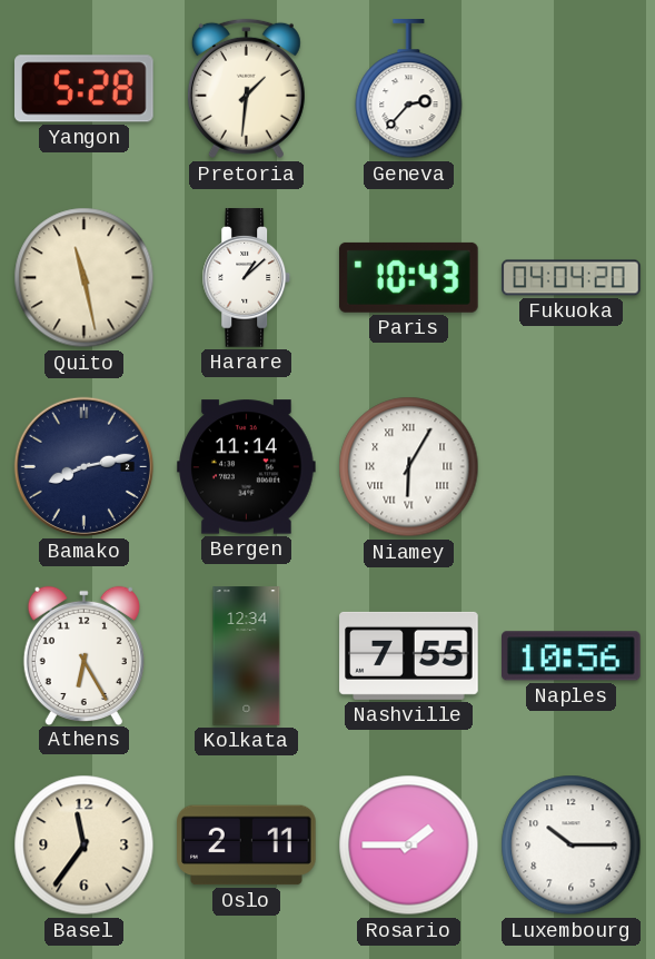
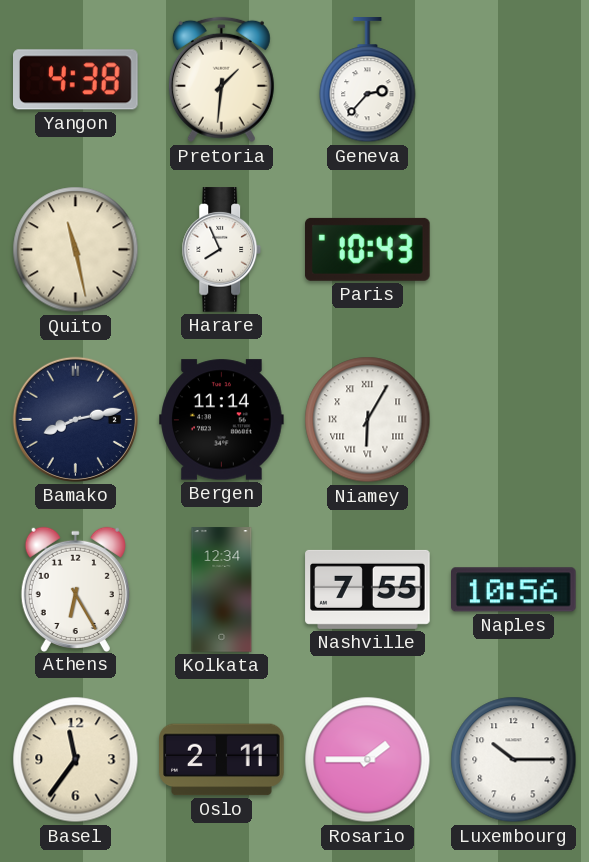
Yangon: 5:28 -> 4:38
Harare: 1:08 -> 7:56
Fukuoka: 04:04 -> none
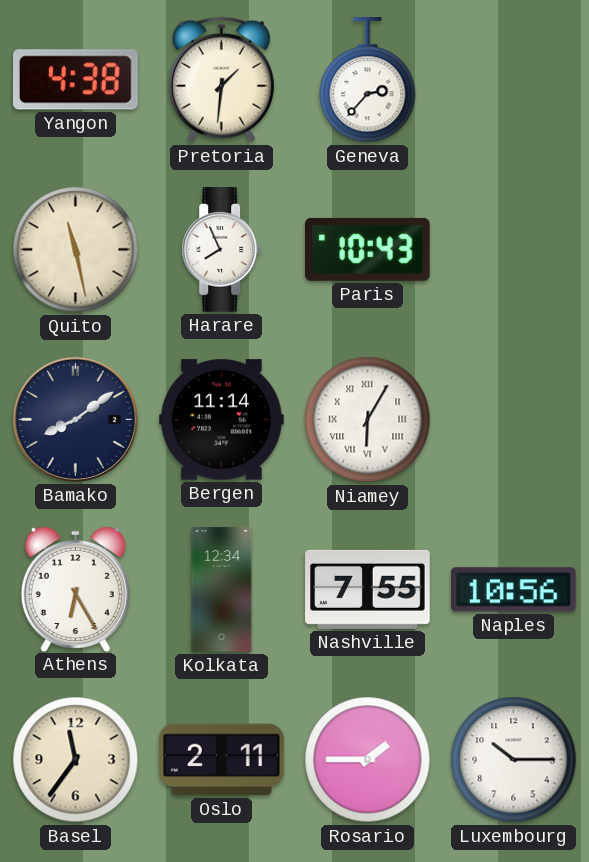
Bamako: 8:13 -> 8:09
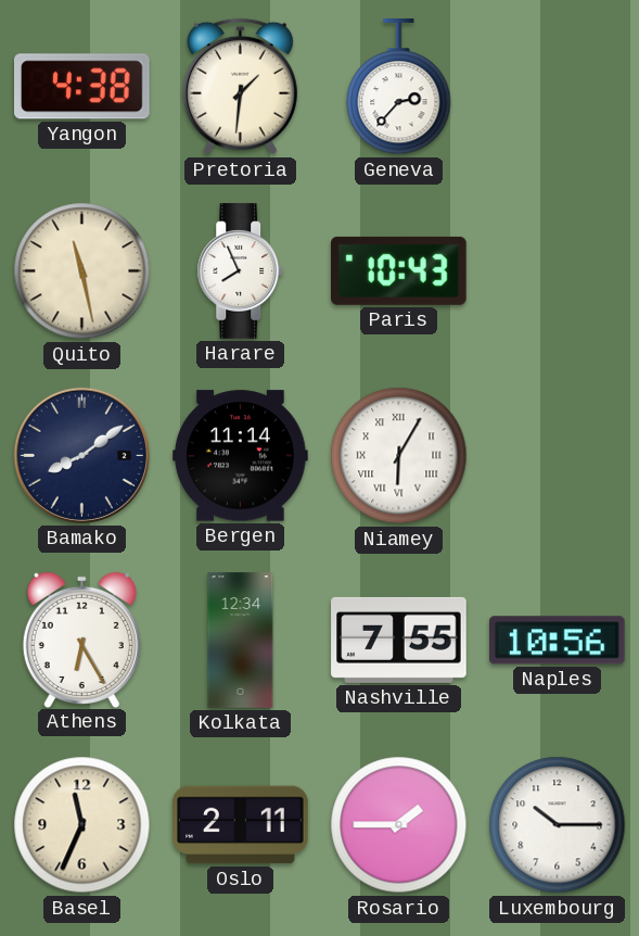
Basel: 11:36 -> 11:34
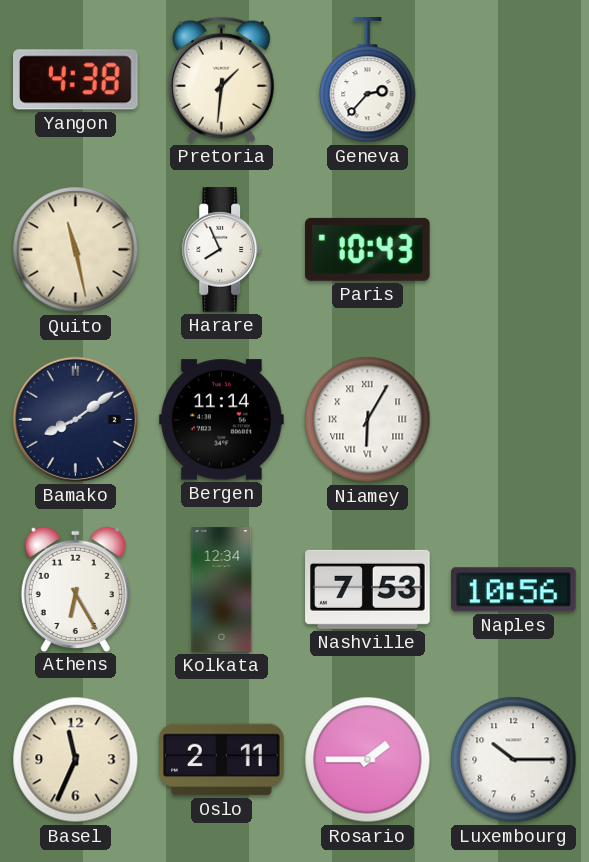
Nashville: 7:55 -> 7:53
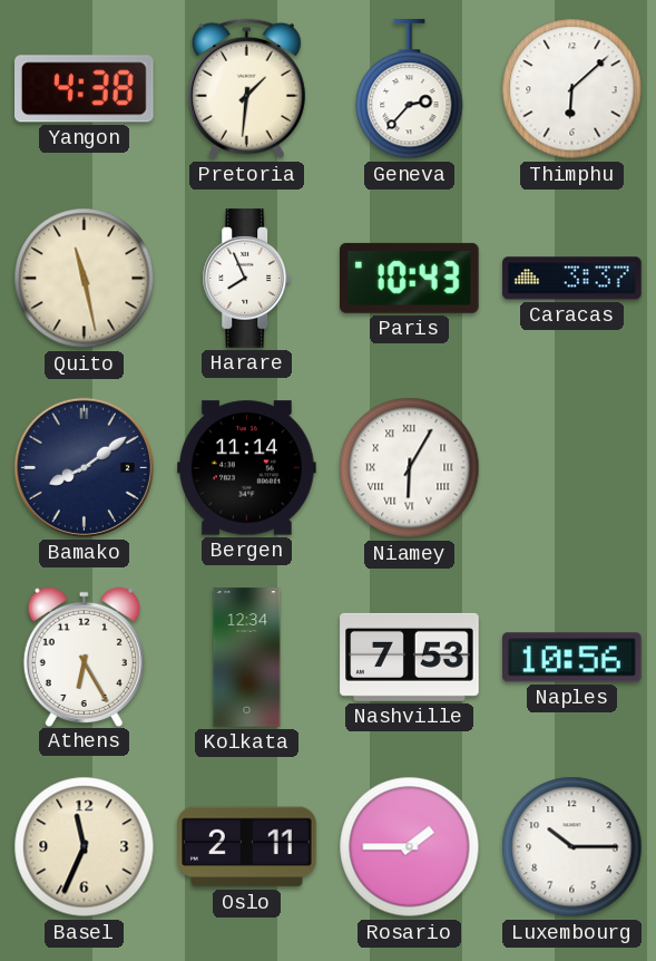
Thimphu: none -> 6:08
Caracas: none -> 3:37
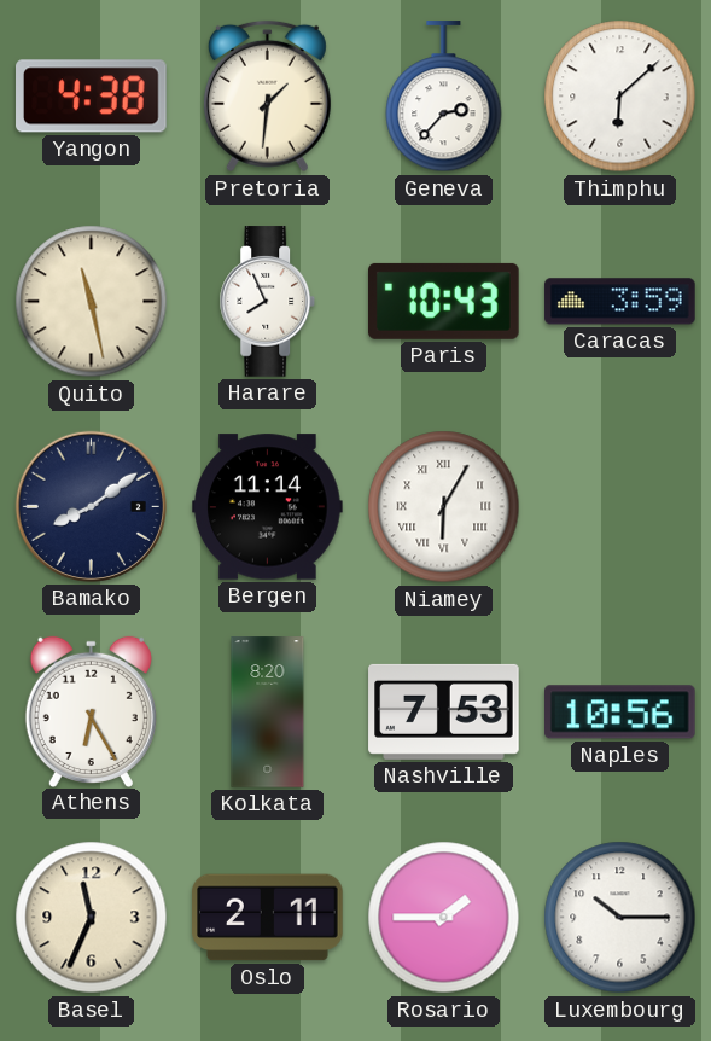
Caracas: 3:37 -> 3:59
Kolkata: 12:34 -> 8:20
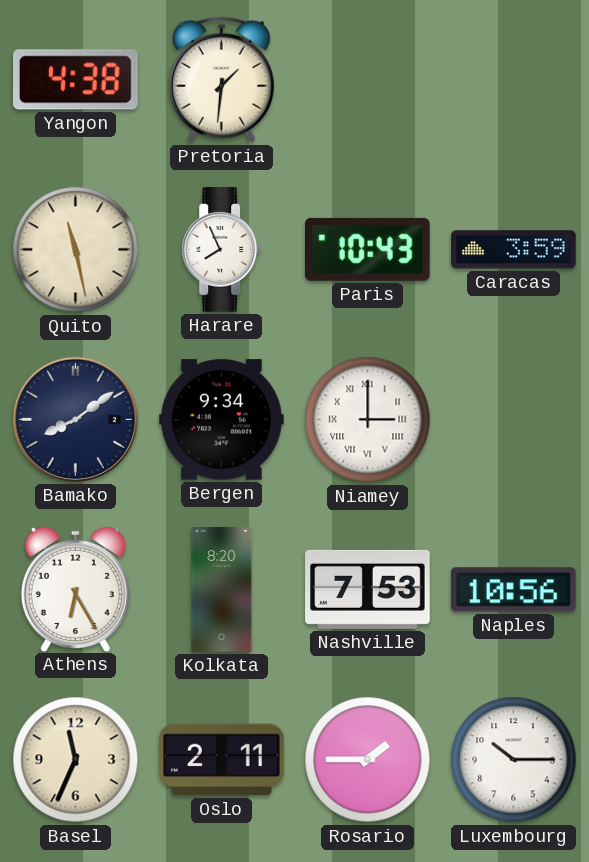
Geneva: 2:37 -> none
Thimphu: 6:08 -> none
Bergen: 11:14 -> 9:34
Niamey: 6:05 -> 3:00
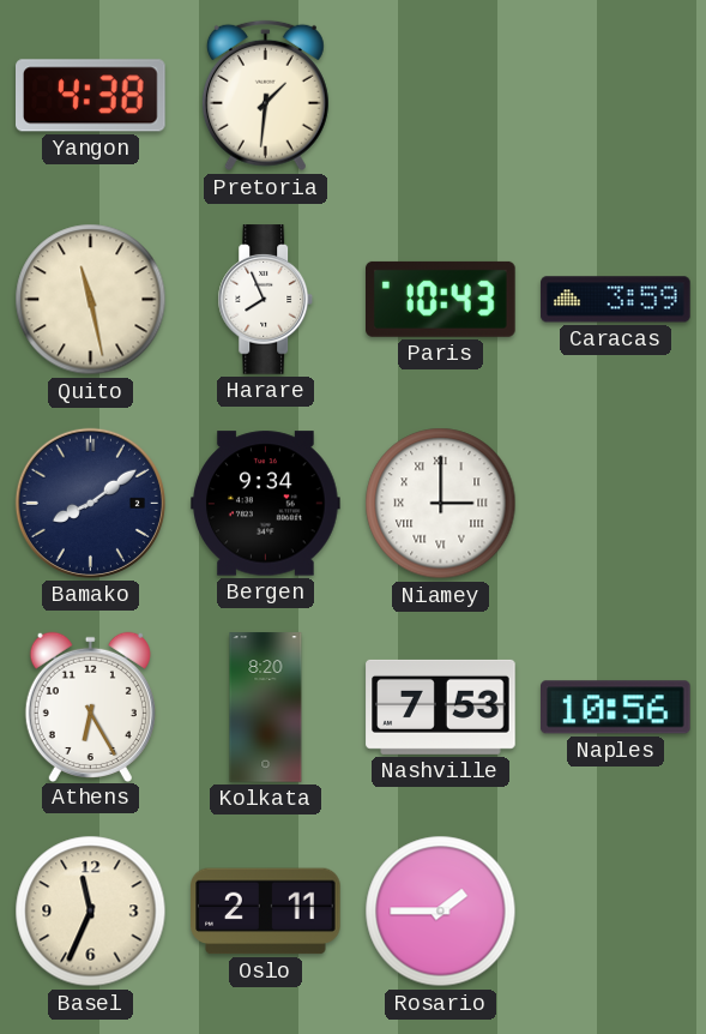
Luxembourg: 10:15 -> none
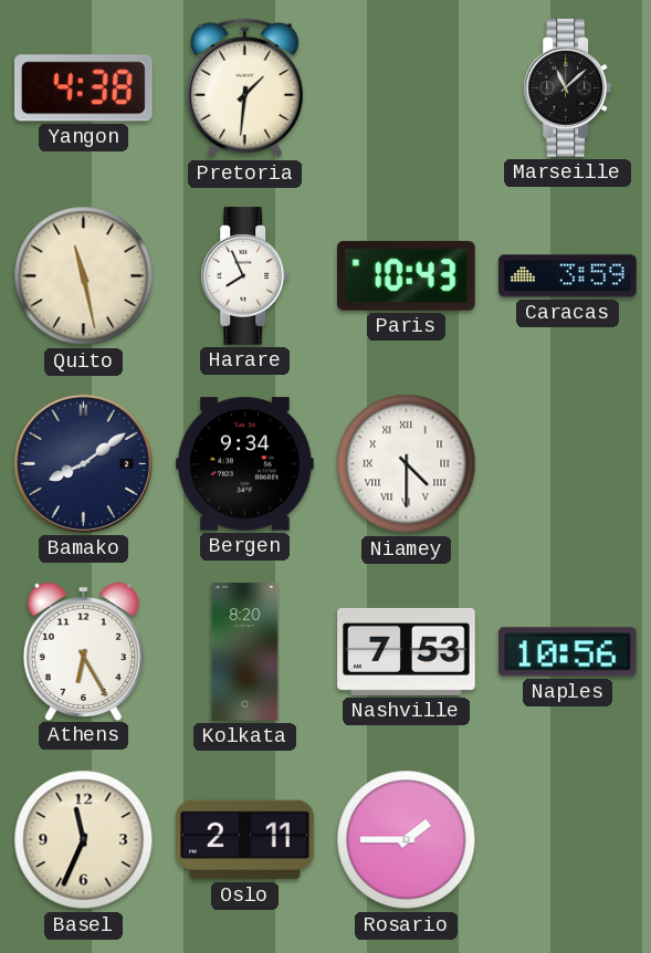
Marseille: none -> 11:08
Niamey: 3:00 -> 4:30
